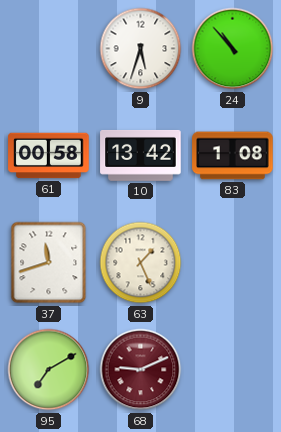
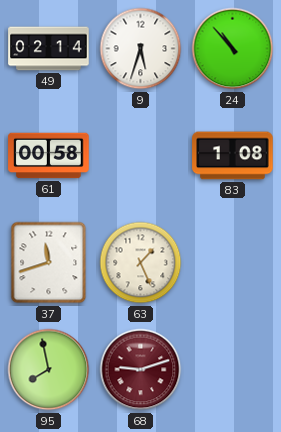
49: none -> 02:14
10: 13:42 -> none
95: 7:10 -> 7:58
68: 9:11 -> 9:12
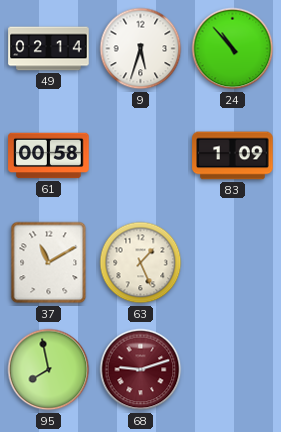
83: 1:08 -> 1:09
37: 11:42 -> 11:10
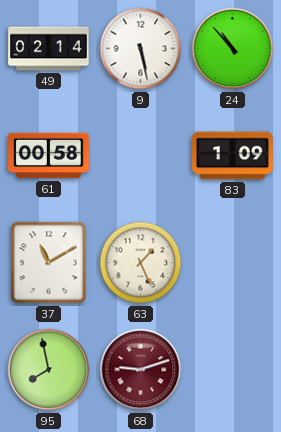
9: 5:33 -> 5:28
